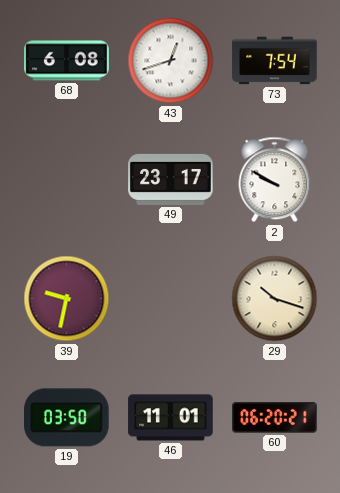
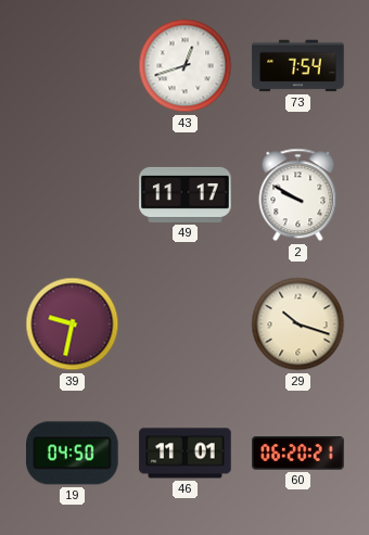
68: 6:08 -> none
49: 23:17 -> 11:17
19: 03:50 -> 04:50
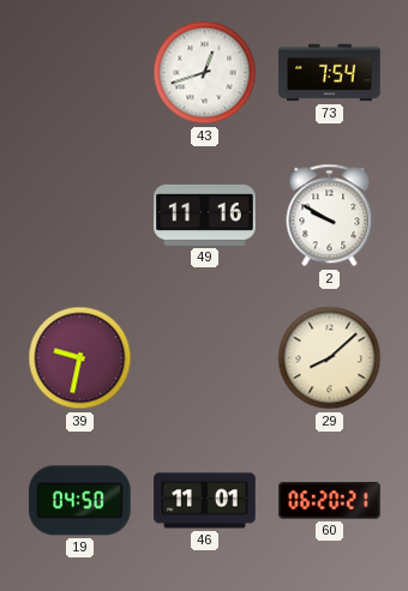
49: 11:17 -> 11:16
29: 10:18 -> 8:08
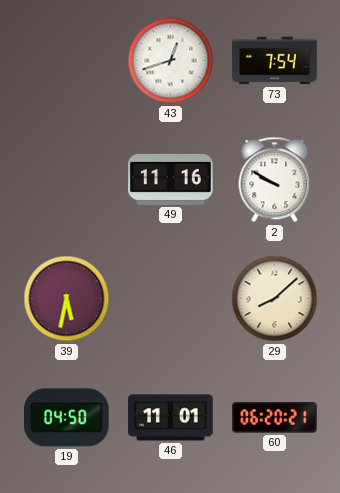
39: 9:32 -> 5:32
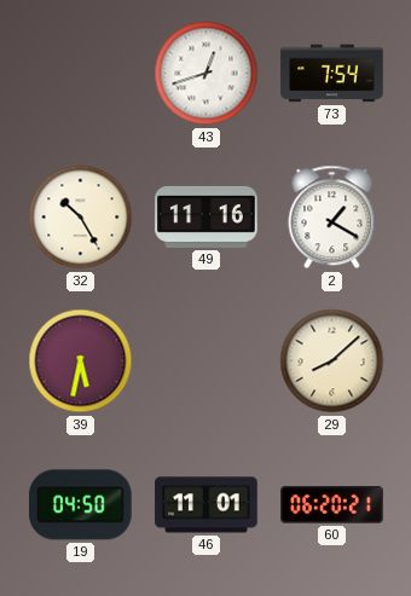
32: none -> 10:25
2: 9:50 -> 1:20
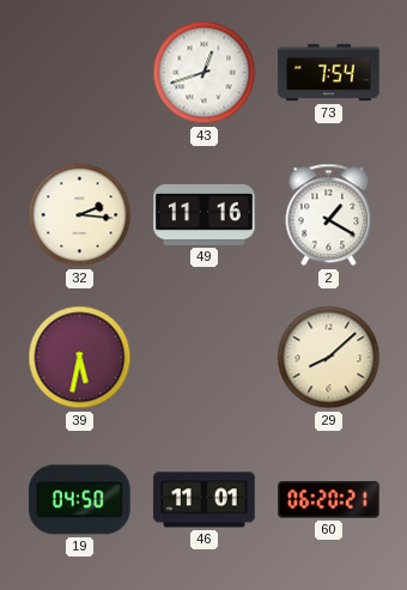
32: 10:25 -> 2:16
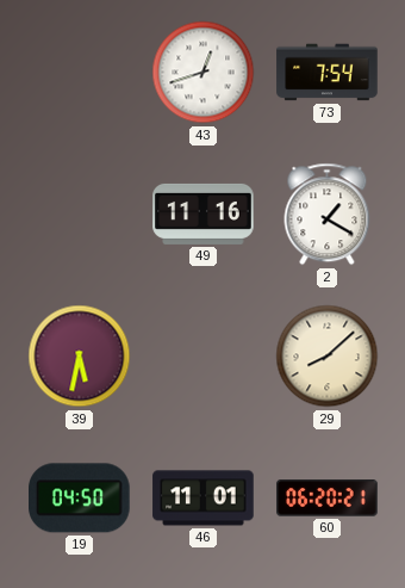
32: 2:16 -> none
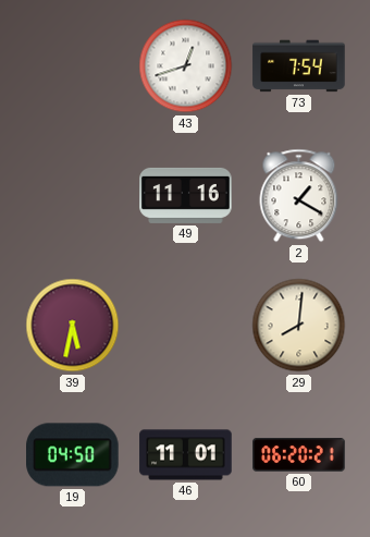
29: 8:08 -> 8:01
